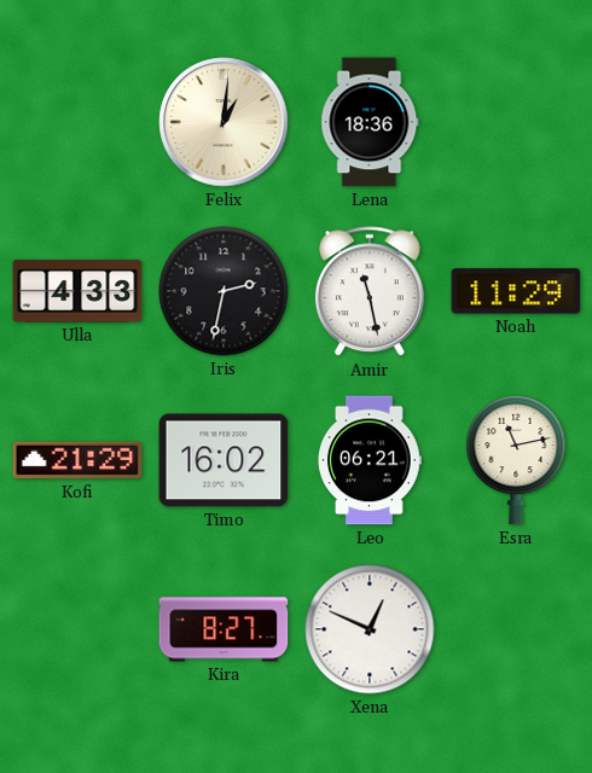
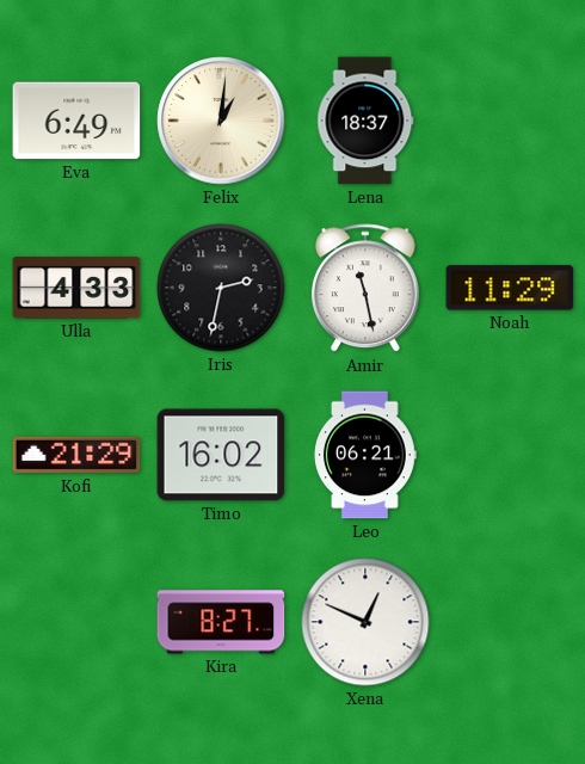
Eva: none -> 6:49
Lena: 18:36 -> 18:37
Esra: 11:13 -> none
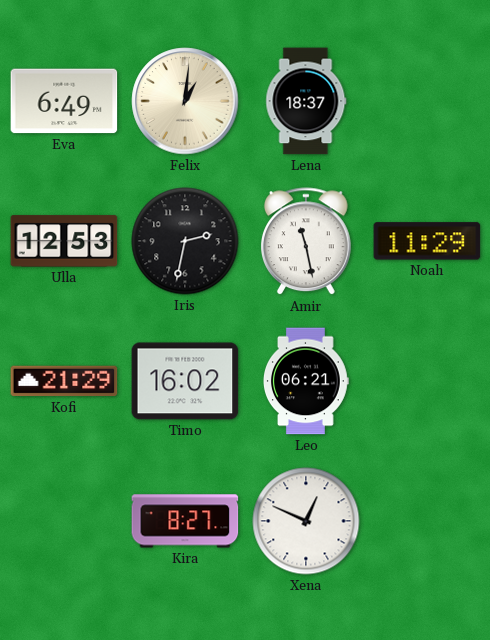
Ulla: 4:33 -> 12:53
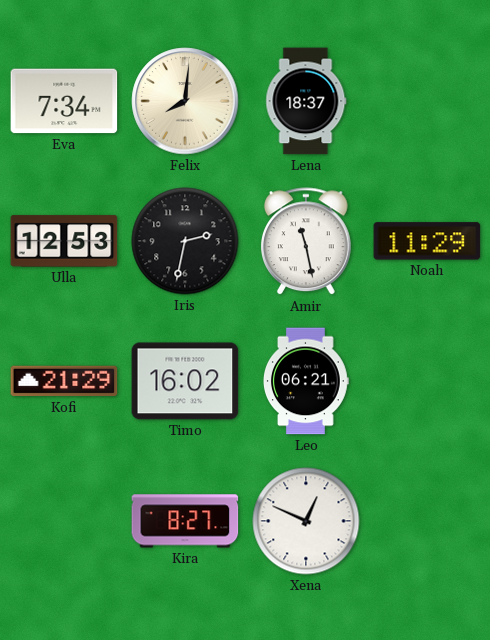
Eva: 6:49 -> 7:34
Felix: 1:01 -> 8:01
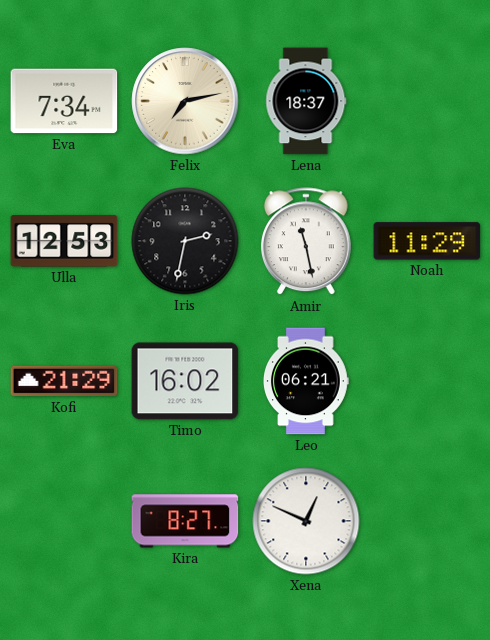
Felix: 8:01 -> 7:13
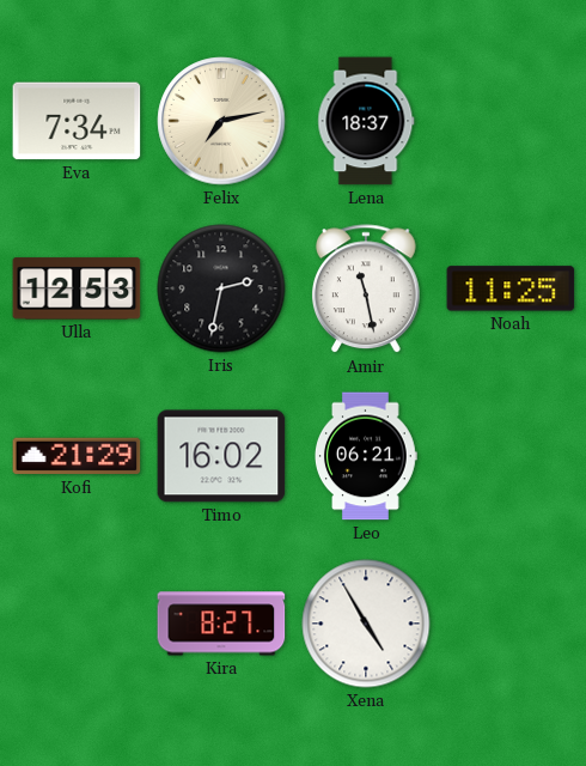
Noah: 11:29 -> 11:25
Xena: 12:49 -> 4:55
